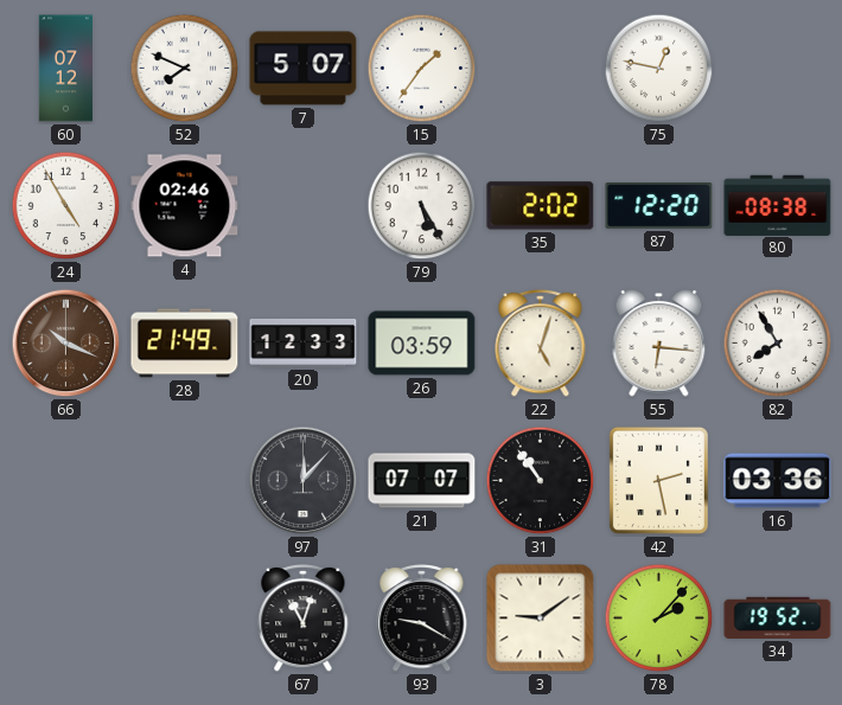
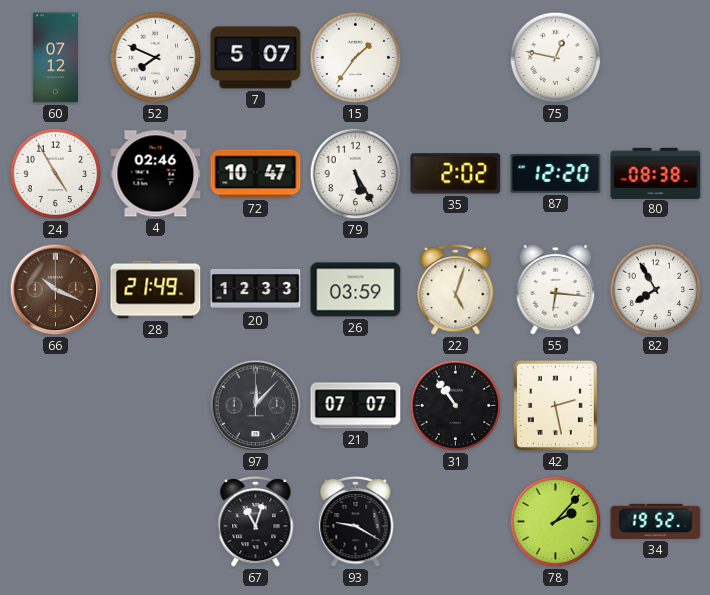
72: none -> 10:47
16: 03:36 -> none
3: 9:09 -> none
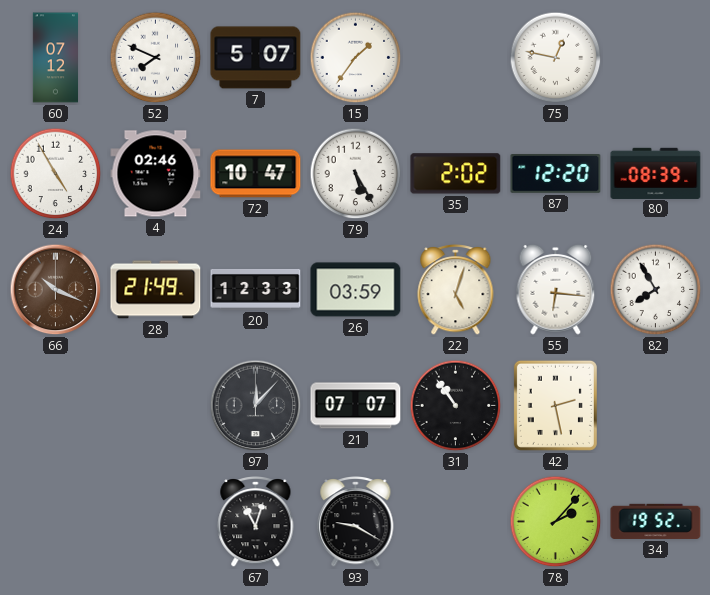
80: 08:38 -> 08:39
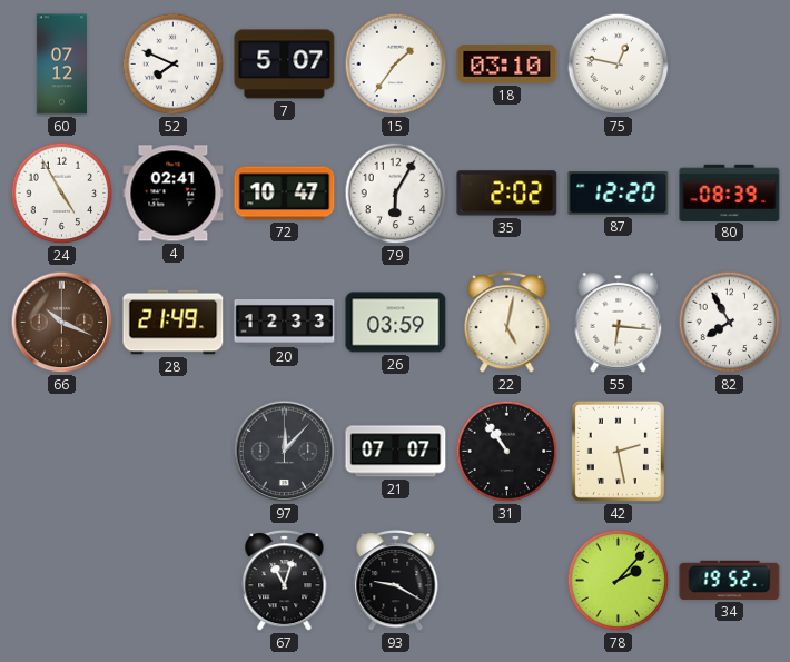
18: none -> 03:10
4: 02:46 -> 02:41
79: 5:25 -> 6:05
22: 5:03 -> 5:02
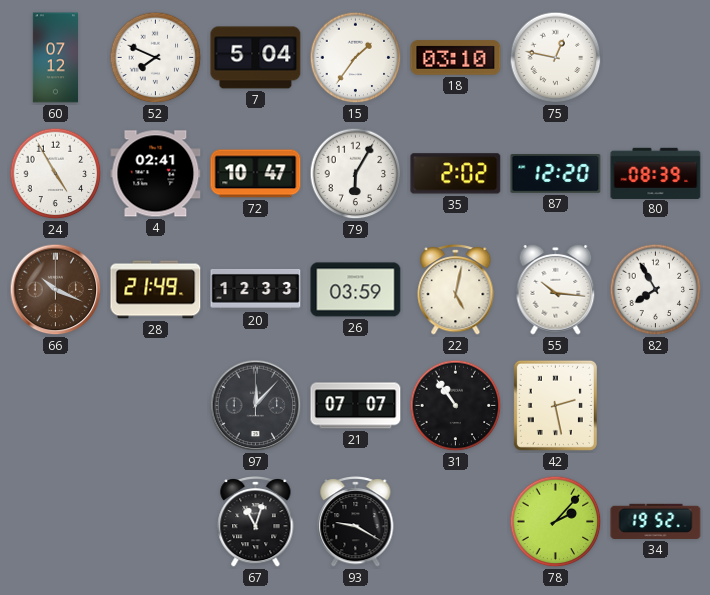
7: 5:07 -> 5:04
55: 6:16 -> 10:16
